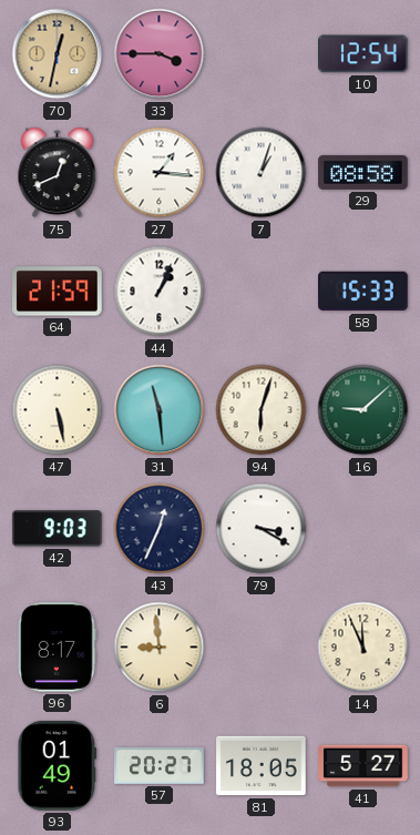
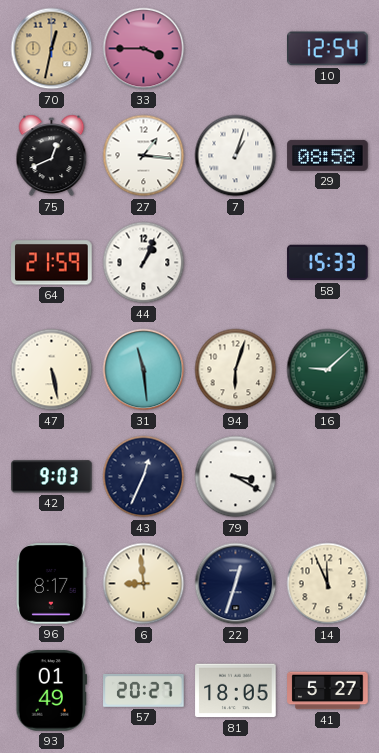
22: none -> 12:33
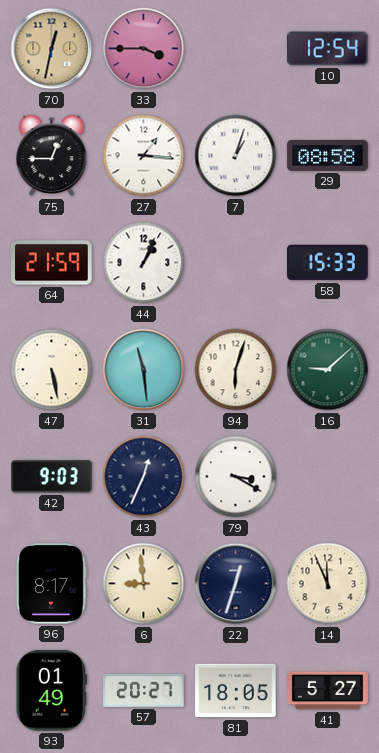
75: 12:41 -> 12:45
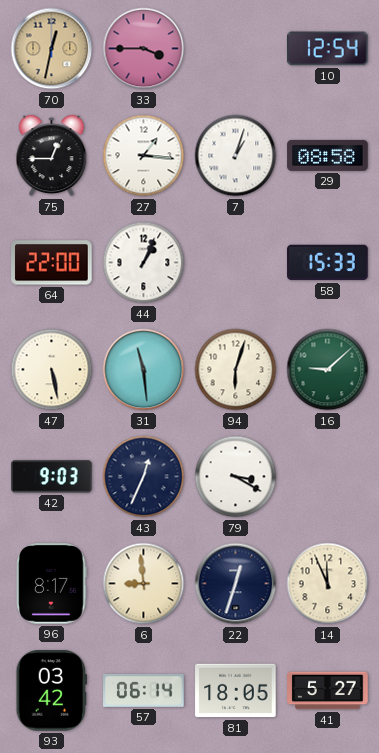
64: 21:59 -> 22:00
93: 01:49 -> 03:42
57: 20:27 -> 06:14
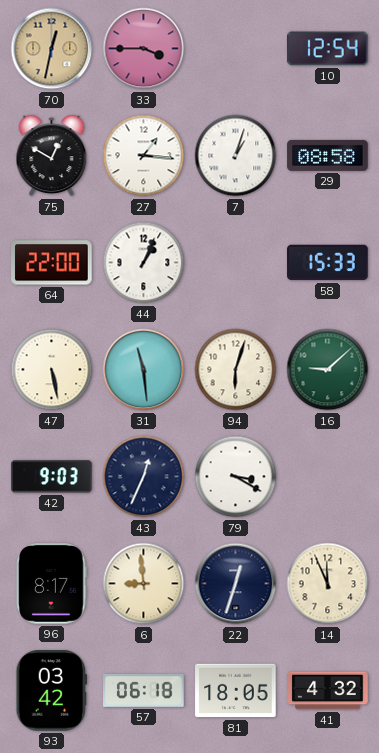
75: 12:45 -> 12:50
57: 06:14 -> 06:18
41: 5:27 -> 4:32
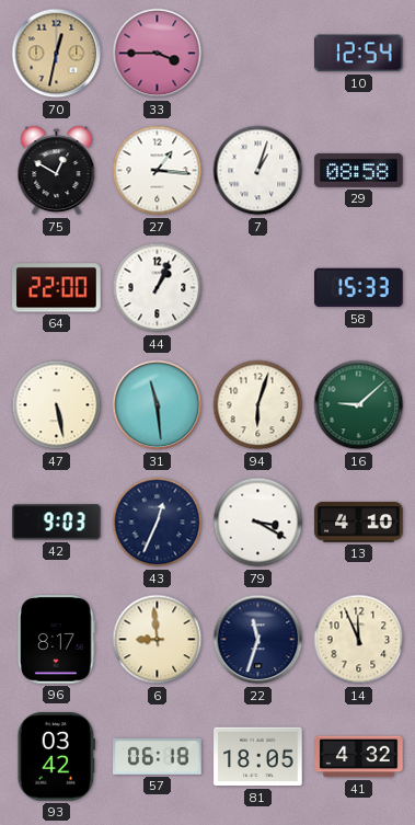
13: none -> 4:10
22: 12:33 -> 11:33
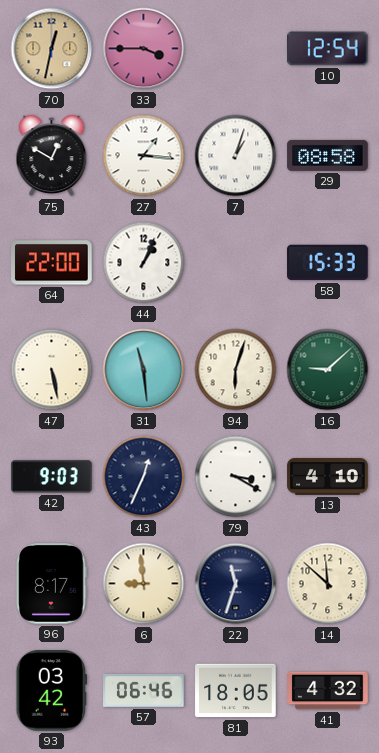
14: 11:56 -> 11:52
57: 06:18 -> 06:46
